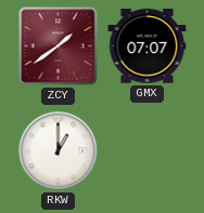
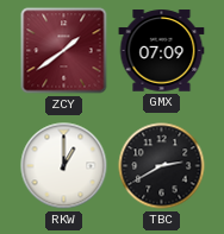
GMX: 07:07 -> 07:09
TBC: none -> 2:40
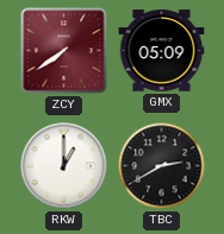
ZCY: 1:39 -> 7:39
GMX: 07:09 -> 05:09
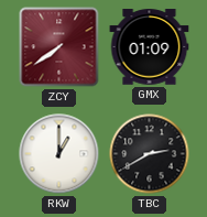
GMX: 05:09 -> 01:09
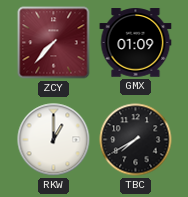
ZCY: 7:39 -> 7:37
TBC: 2:40 -> 7:40
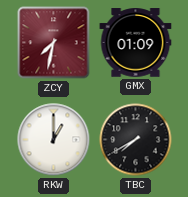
ZCY: 7:37 -> 7:32
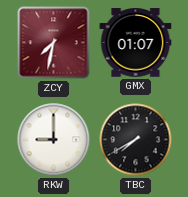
GMX: 01:09 -> 01:07
RKW: 1:00 -> 9:00
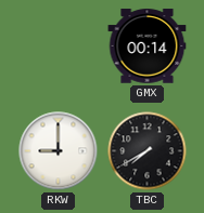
ZCY: 7:32 -> none
GMX: 01:07 -> 00:14
